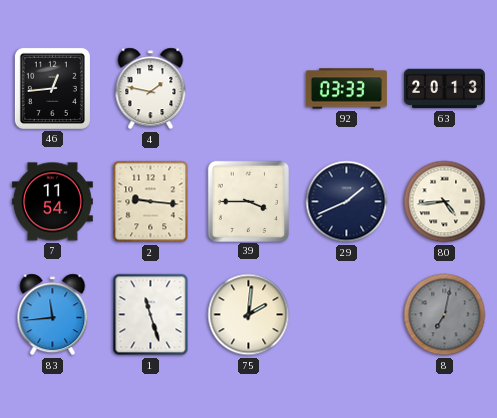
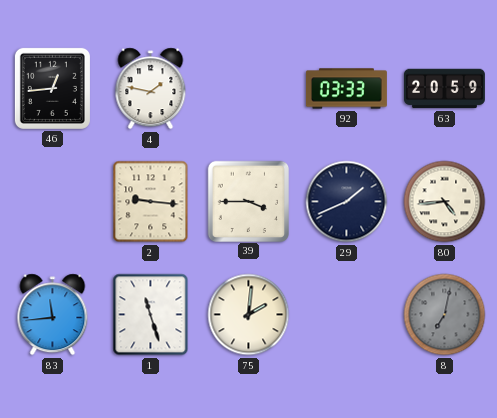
63: 20:13 -> 20:59
7: 11:54 -> none
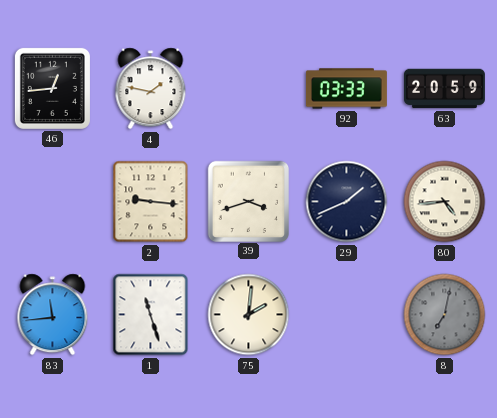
39: 3:45 -> 3:42
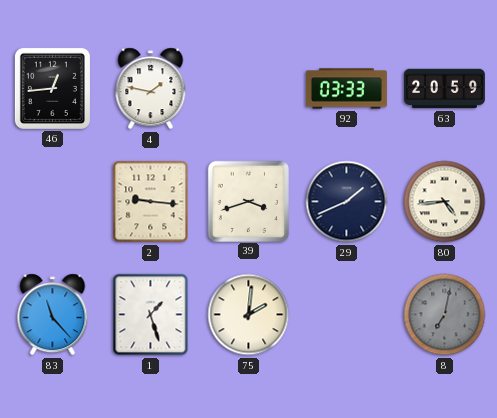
83: 11:44 -> 11:23
1: 11:27 -> 1:27
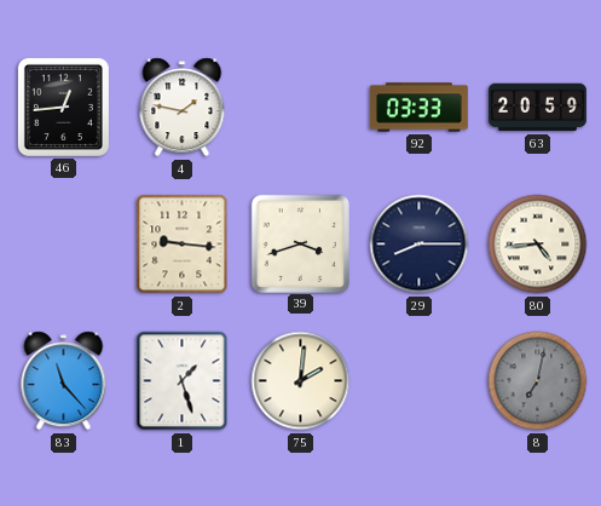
29: 1:41 -> 8:15
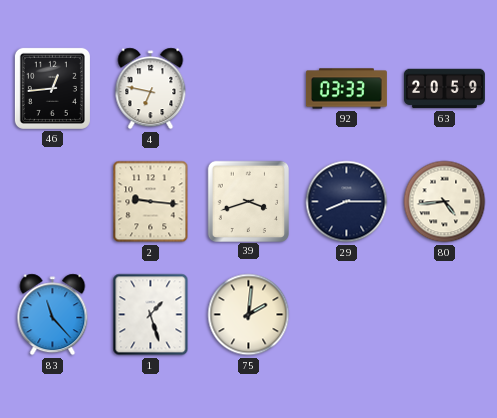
4: 1:47 -> 6:47
8: 7:02 -> none
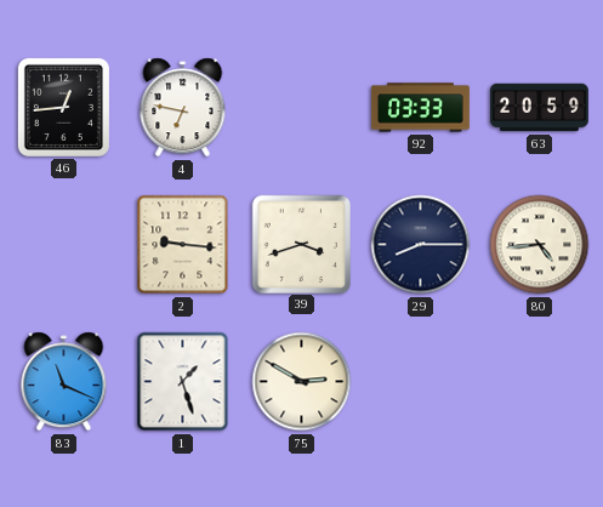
83: 11:23 -> 11:19
75: 2:01 -> 2:50
